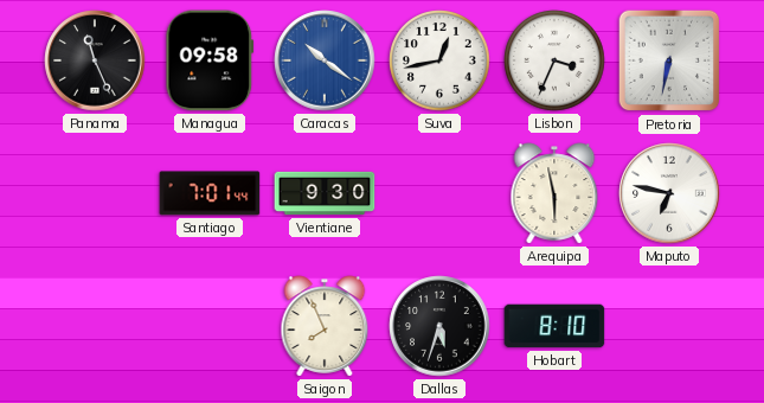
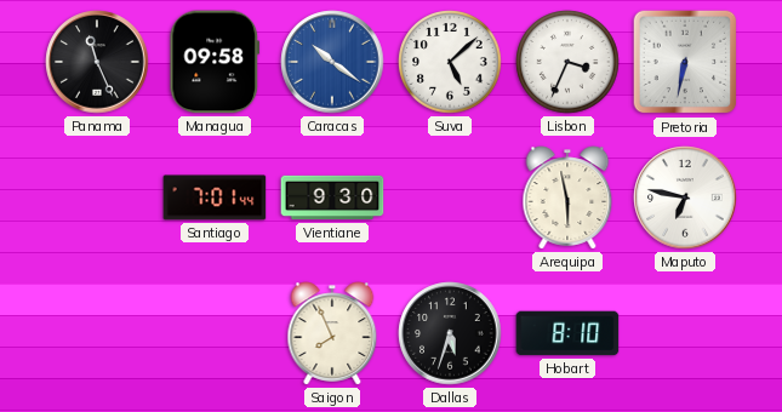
Suva: 12:43 -> 5:08
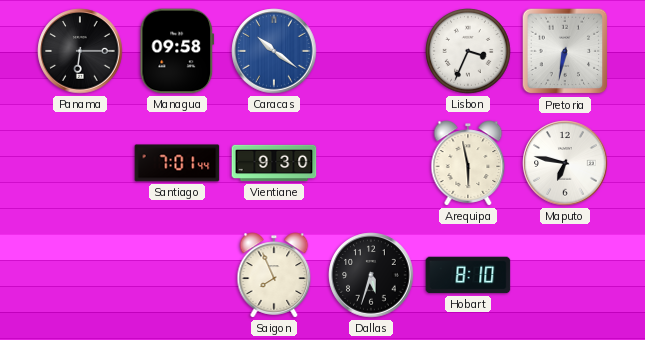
Panama: 11:26 -> 6:15
Suva: 5:08 -> none
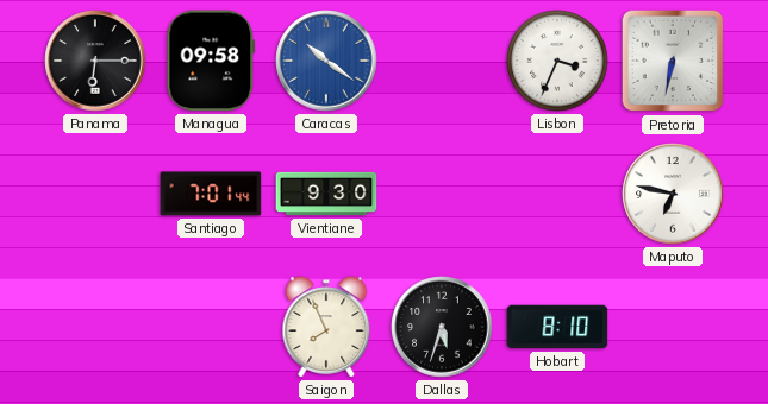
Arequipa: 5:58 -> none
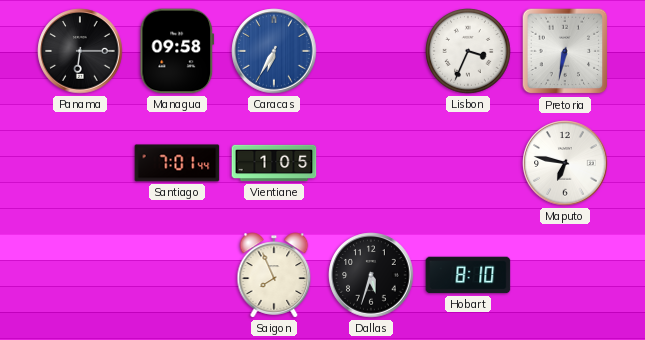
Caracas: 10:21 -> 6:35
Vientiane: 9:30 -> 1:05
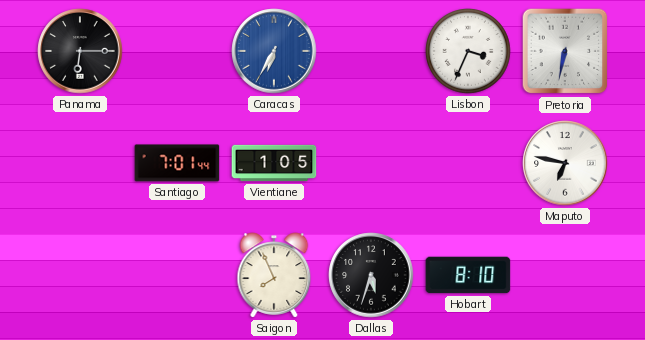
Managua: 09:58 -> none
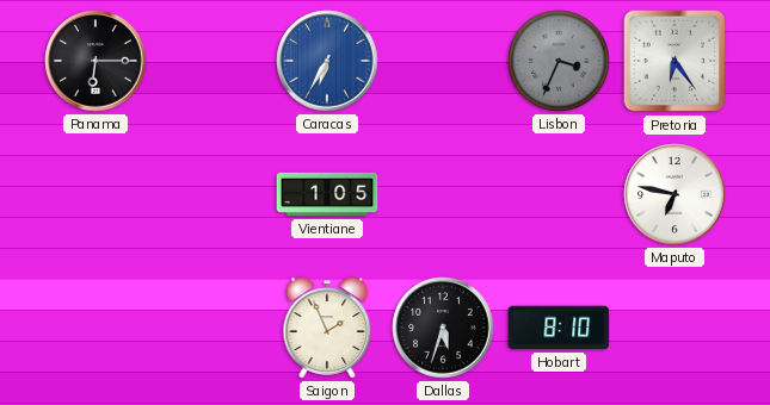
Lisbon dial: white -> grey
Pretoria: 6:32 -> 6:24
Santiago: 7:01 -> none
Saigon: 7:56 -> 1:56
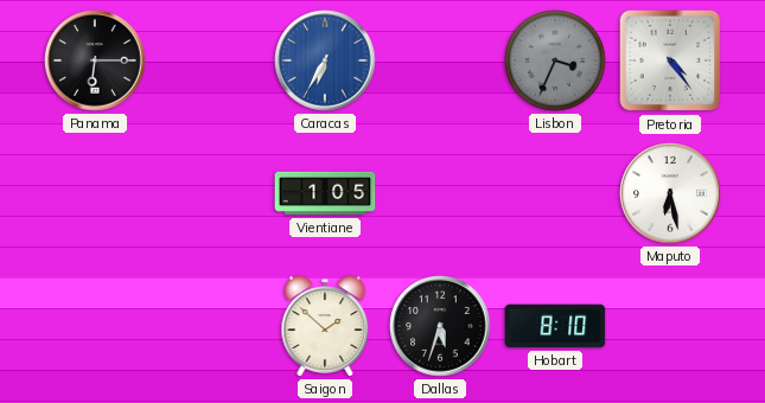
Pretoria: 6:24 -> 4:24
Maputo: 6:47 -> 6:28
Saigon: 1:56 -> 1:52
